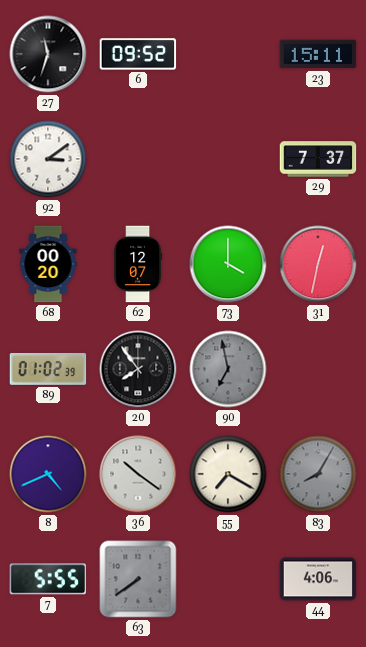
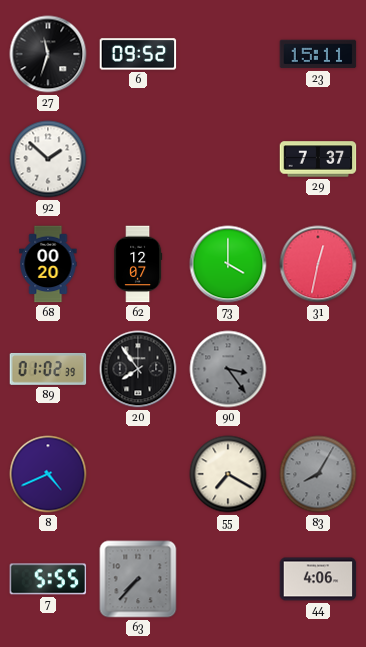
92: 3:09 -> 1:52
90: 6:58 -> 3:24
36: 10:21 -> none
63: 7:39 -> 7:37
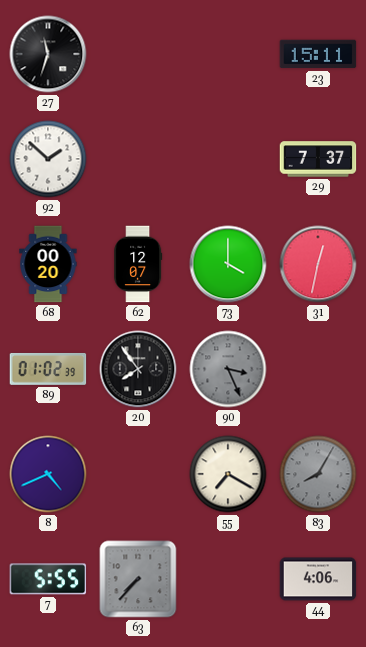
6: 09:52 -> none
90: 3:24 -> 3:26
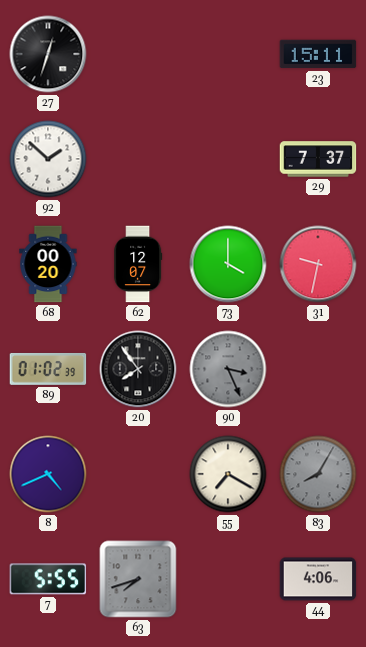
27: 11:33 -> 12:33
31: 12:32 -> 9:32
63: 7:37 -> 7:42
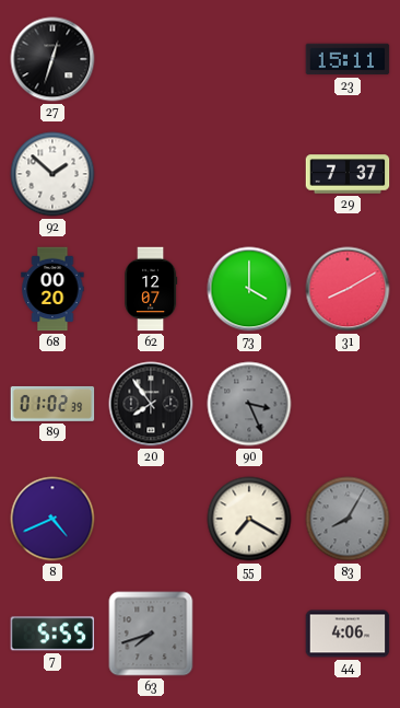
31: 9:32 -> 8:10
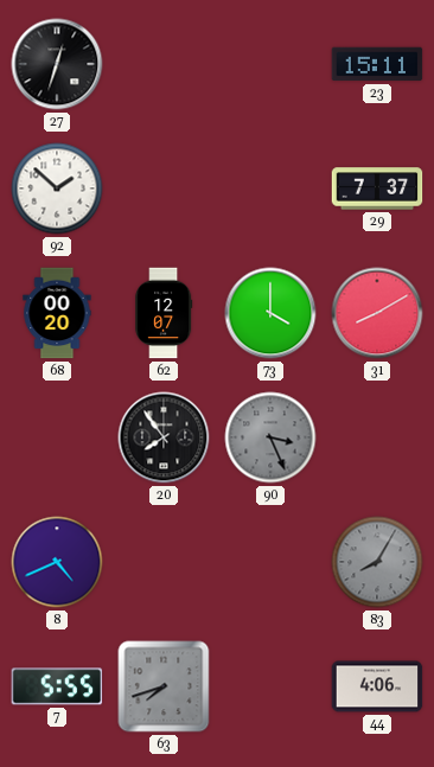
89: 01:02 -> none
55: 7:20 -> none
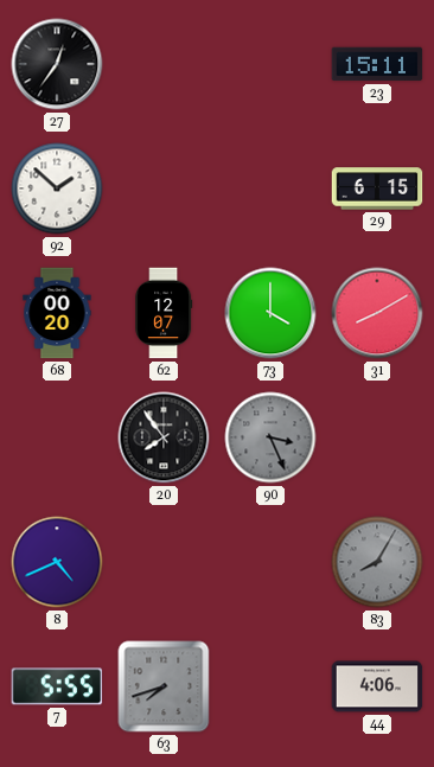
27: 12:33 -> 12:36
29: 7:37 -> 6:15
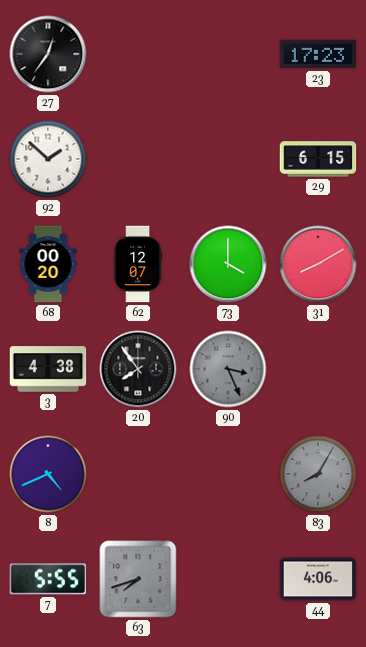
23: 15:11 -> 17:23
3: none -> 4:38
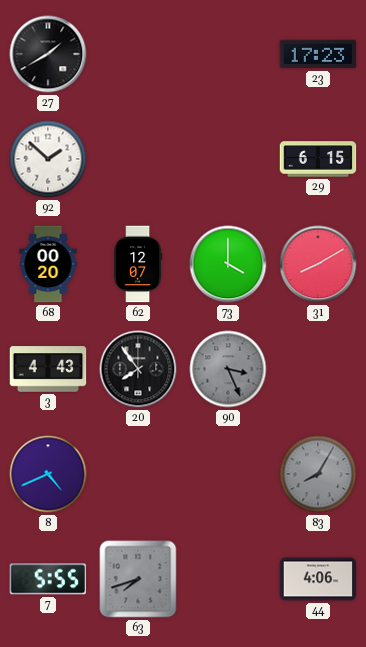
27: 12:36 -> 1:40
3: 4:38 -> 4:43
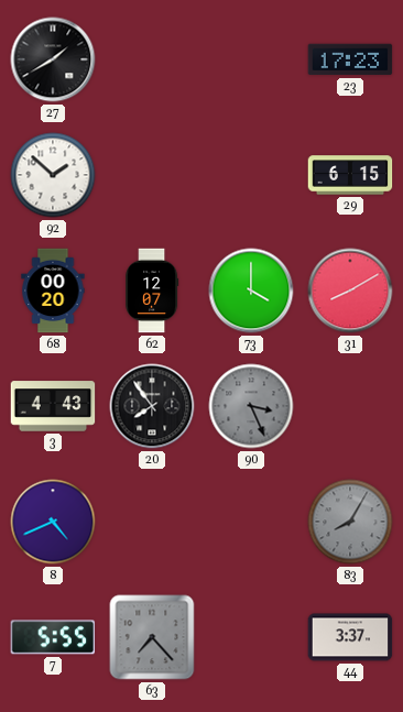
63: 7:42 -> 7:23
44: 4:06 -> 3:37
